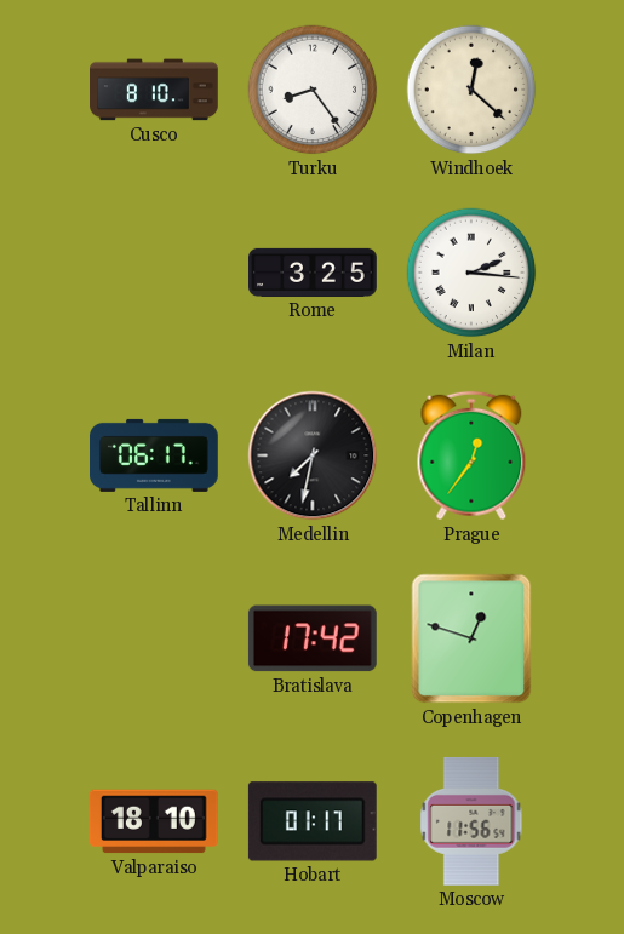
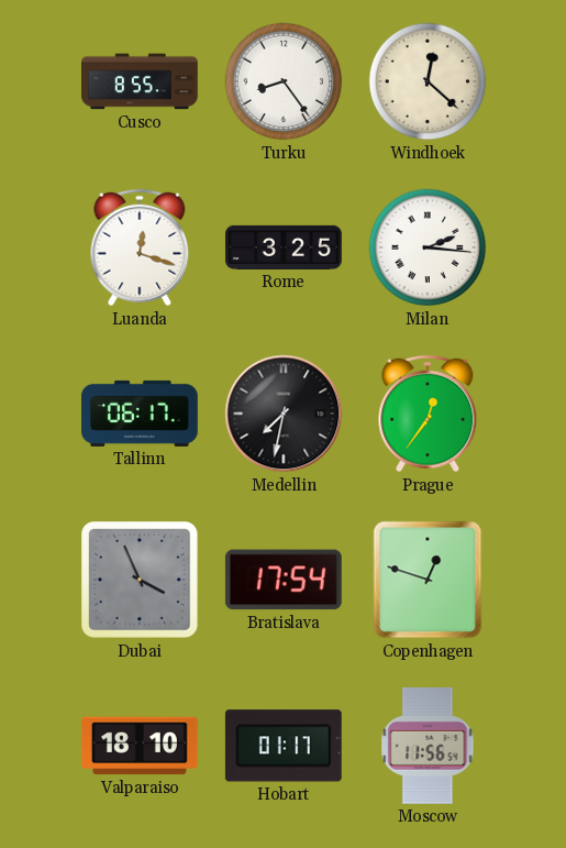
Cusco: 8:10 -> 8:55
Luanda: none -> 12:18
Dubai: none -> 3:56
Bratislava: 17:42 -> 17:54
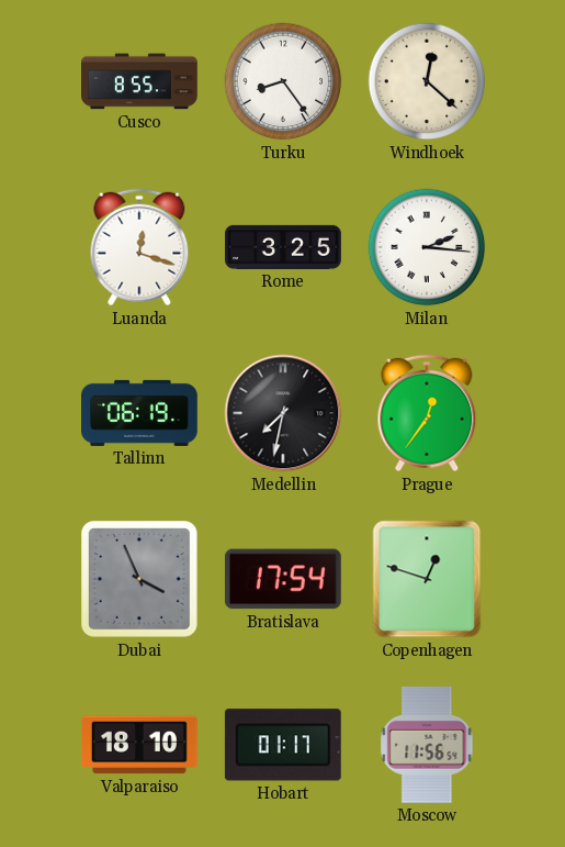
Tallinn: 06:17 -> 06:19
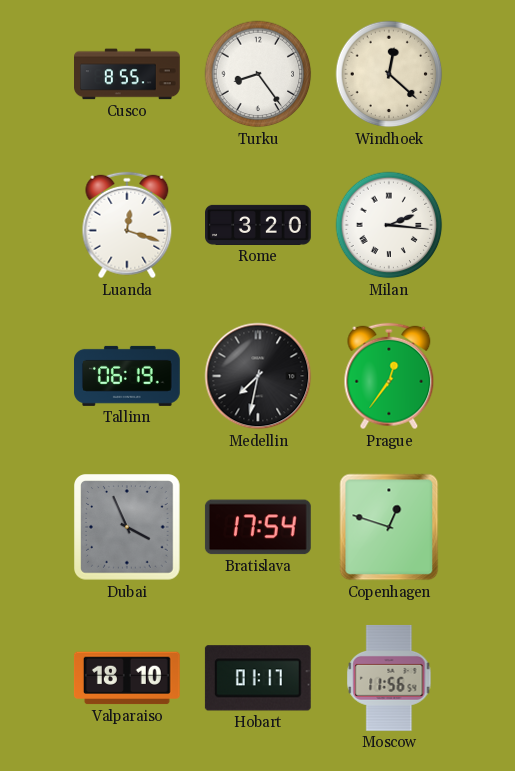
Rome: 3:25 -> 3:20
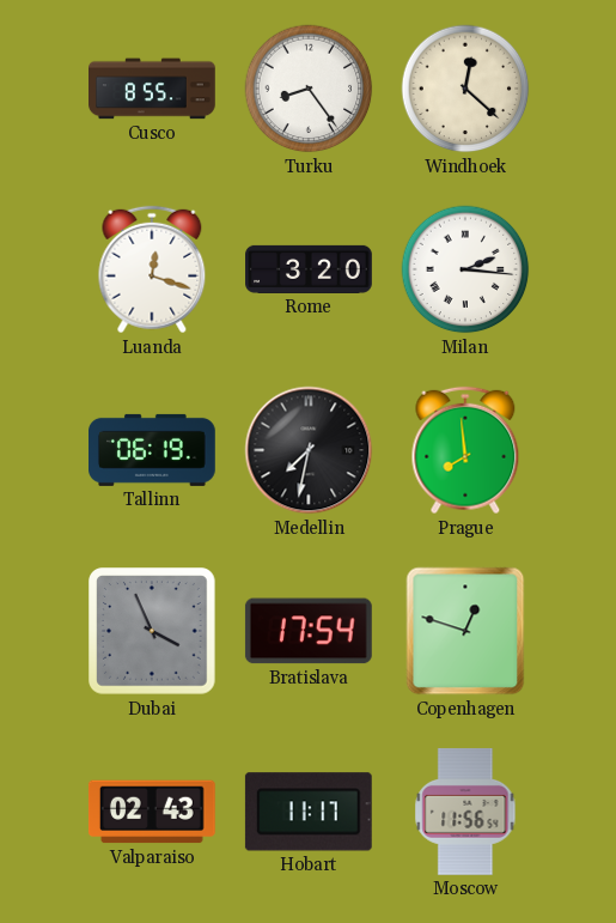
Prague: 12:36 -> 7:59
Valparaiso: 18:10 -> 02:43
Hobart: 01:17 -> 11:17
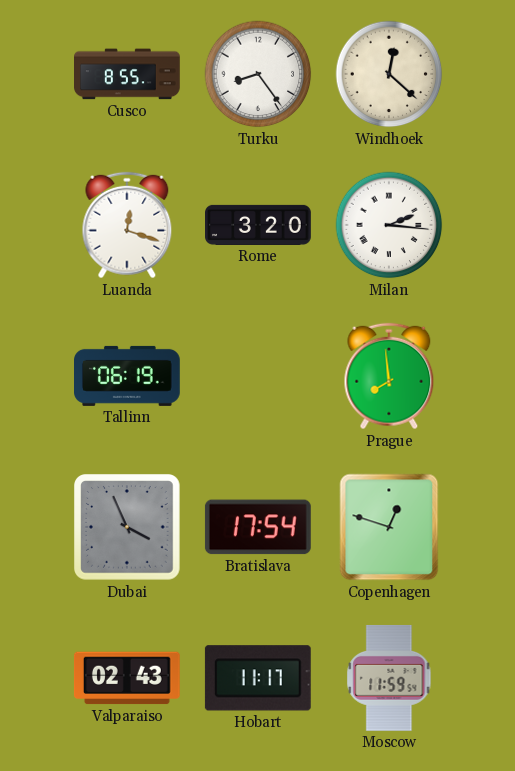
Medellin: 7:32 -> none
Moscow: 11:56 -> 11:59
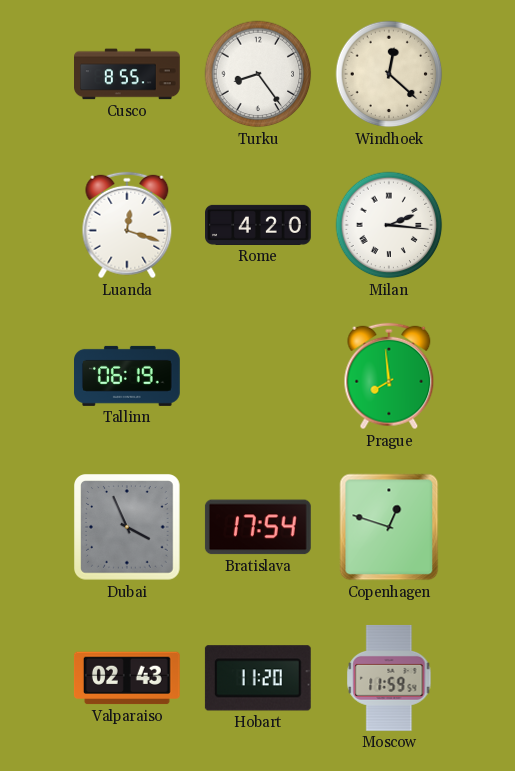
Rome: 3:20 -> 4:20
Hobart: 11:17 -> 11:20
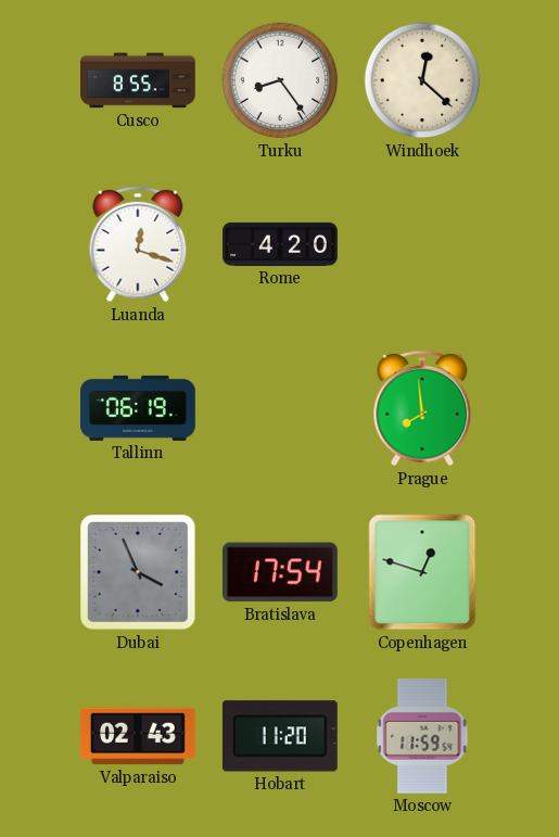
Milan: 2:16 -> none
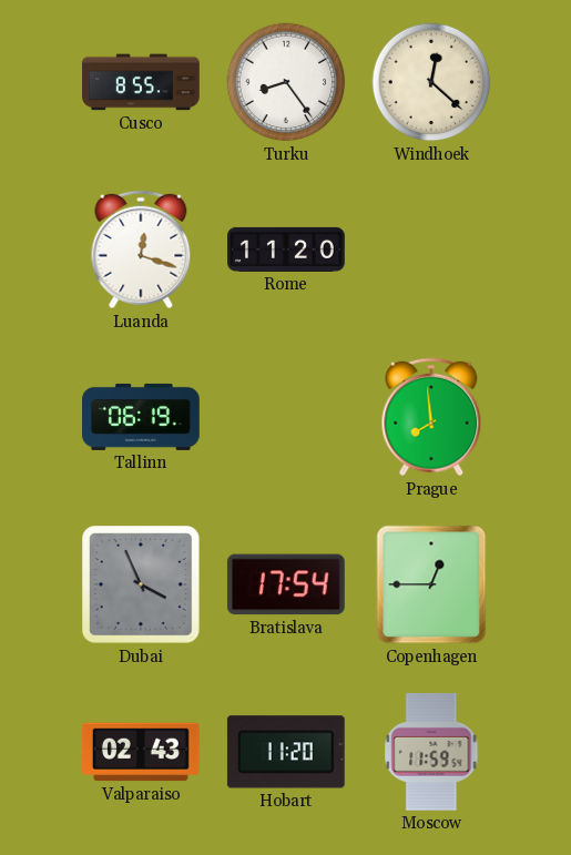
Rome: 4:20 -> 11:20
Copenhagen: 12:48 -> 12:45
